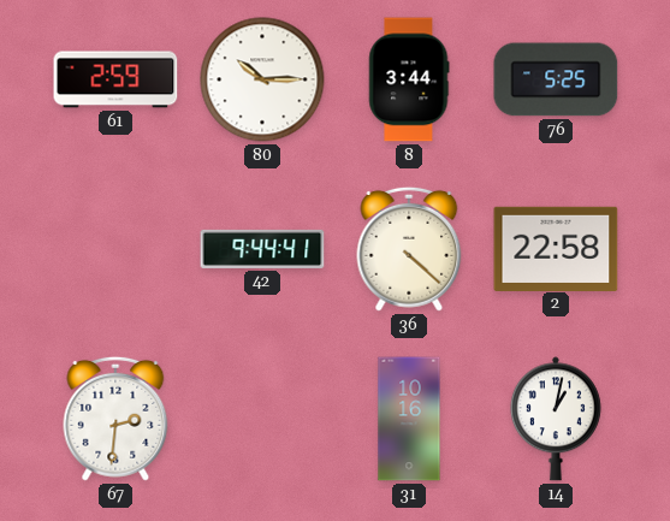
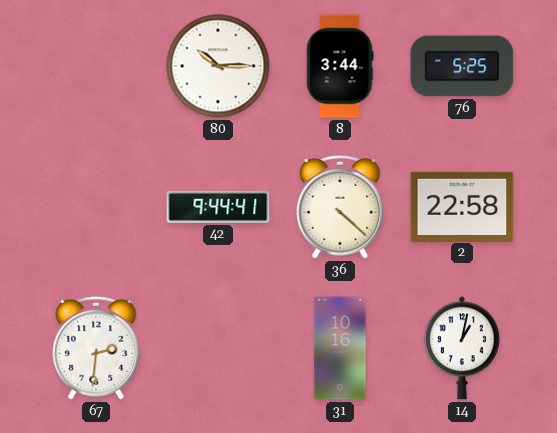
61: 2:59 -> none
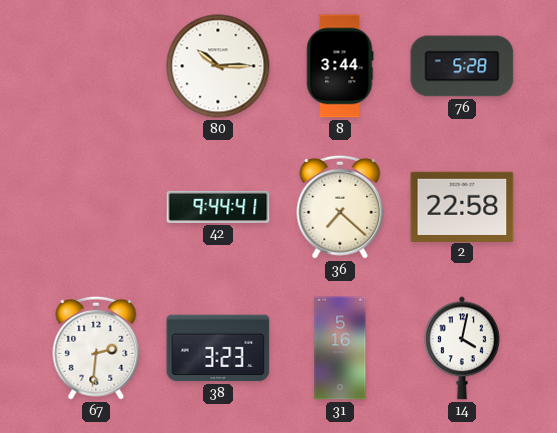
76: 5:25 -> 5:28
36: 4:22 -> 7:22
38: none -> 3:23
31: 10:16 -> 5:16
14: 1:02 -> 4:02
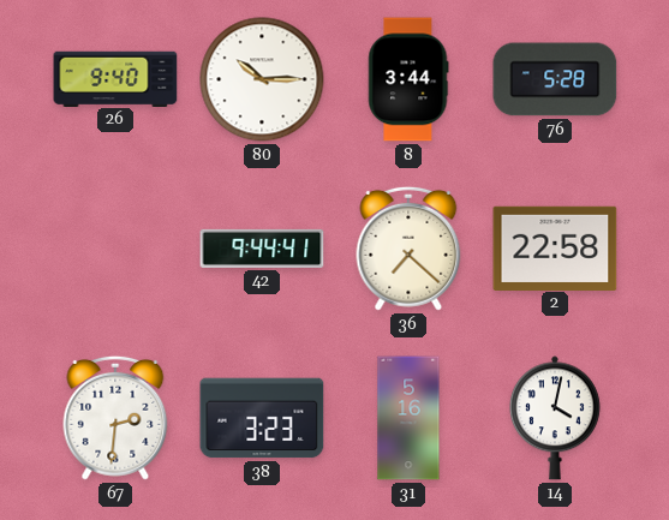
26: none -> 9:40
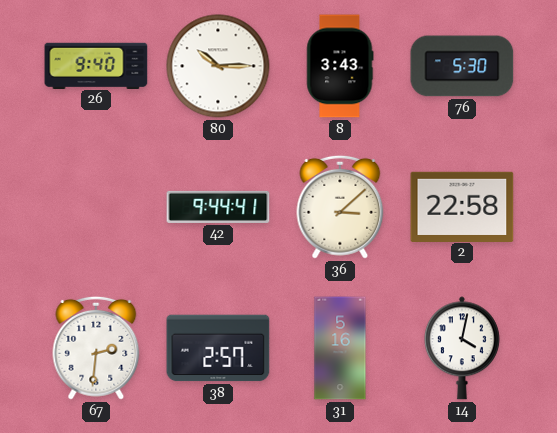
8: 3:44 -> 3:43
76: 5:28 -> 5:30
36: 7:22 -> 3:08
38: 3:23 -> 2:57
